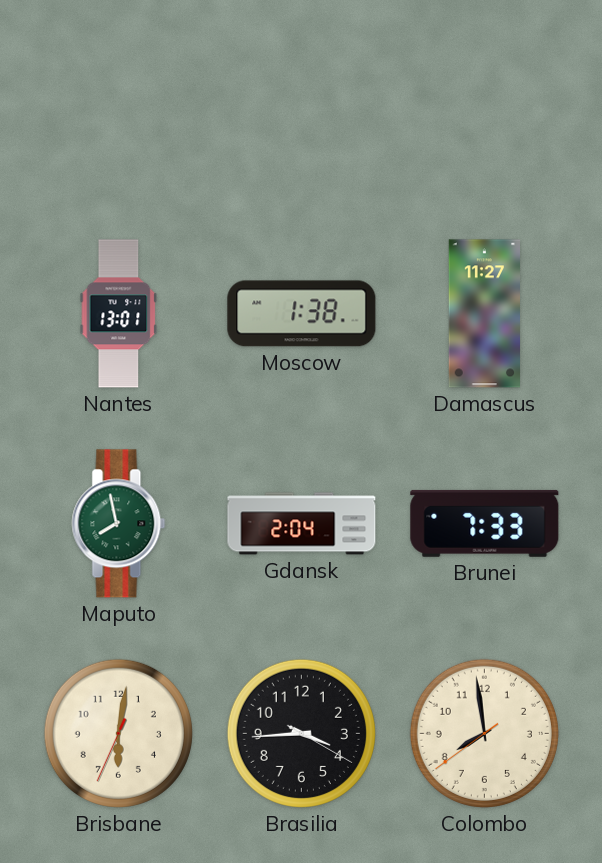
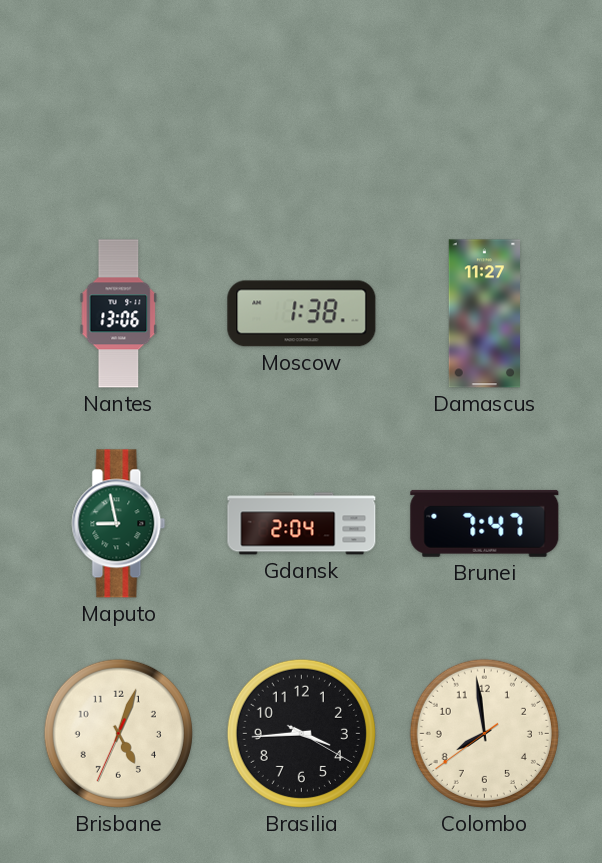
Nantes: 13:01 -> 13:06
Maputo: 7:58 -> 8:58
Brunei: 7:33 -> 7:47
Brisbane: 6:01 -> 5:03
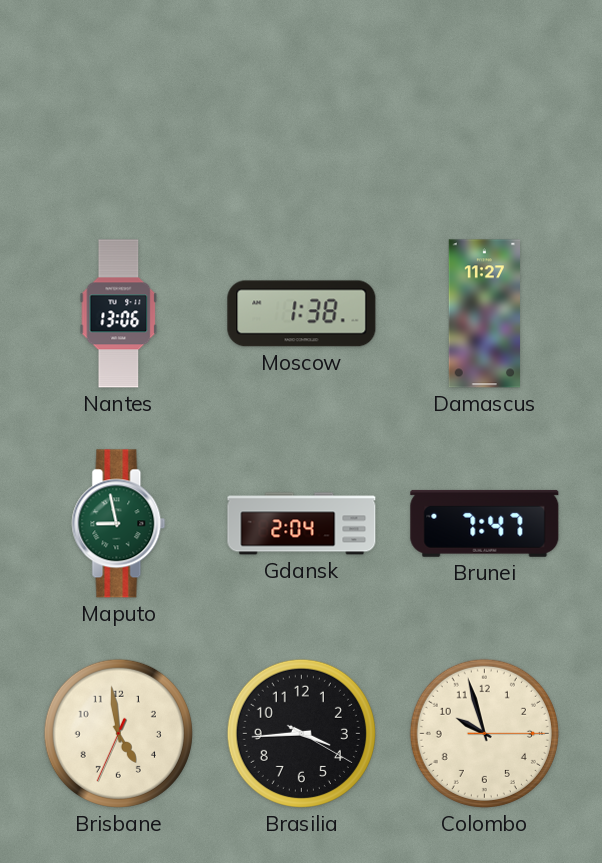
Brisbane: 5:03 -> 4:58
Colombo: 7:58 -> 9:57
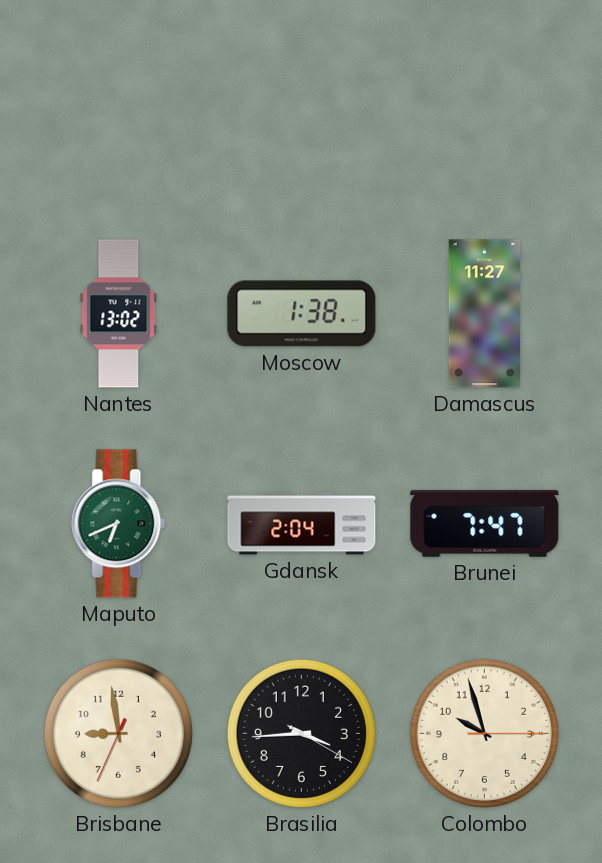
Nantes: 13:06 -> 13:02
Maputo: 8:58 -> 6:41
Brisbane: 4:58 -> 8:58
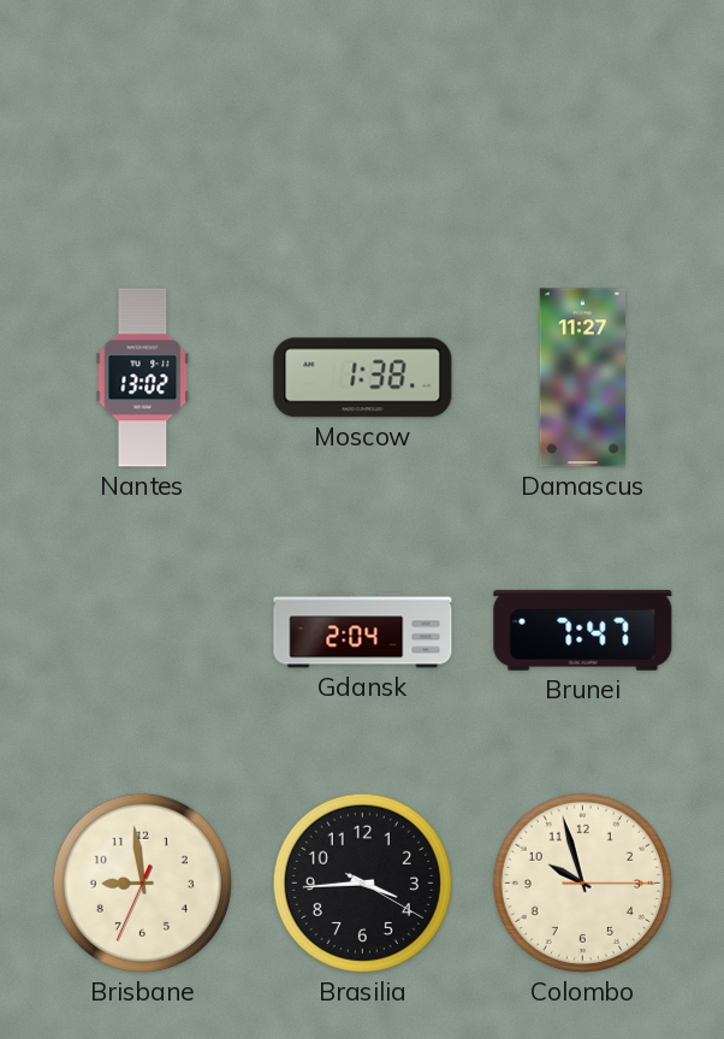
Maputo: 6:41 -> none
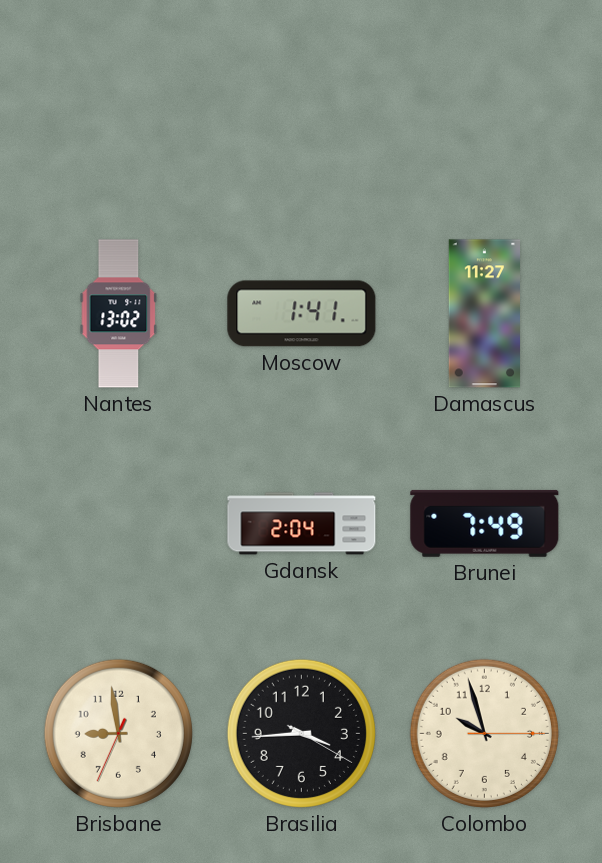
Moscow: 1:38 -> 1:41
Brunei: 7:47 -> 7:49
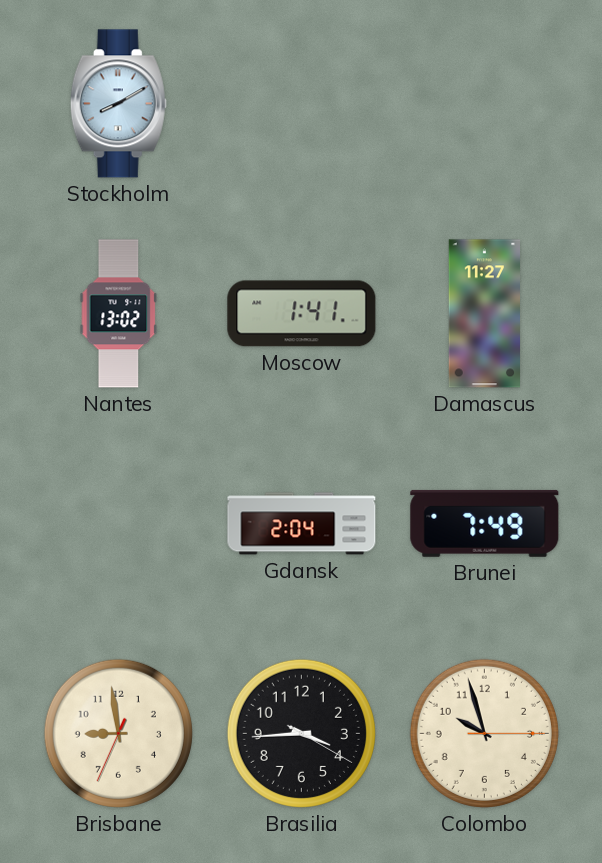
Stockholm: none -> 8:10
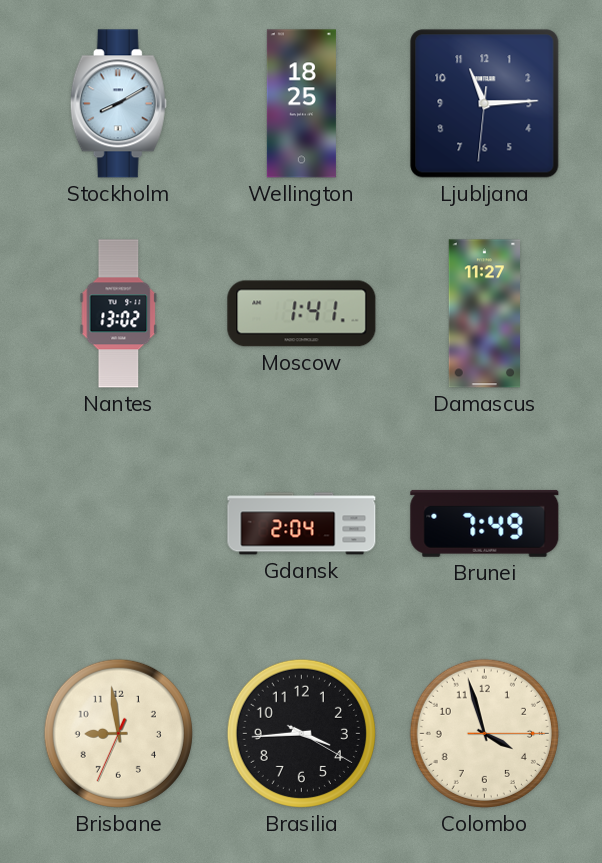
Wellington: none -> 18:25
Ljubljana: none -> 11:14
Colombo: 9:57 -> 3:57
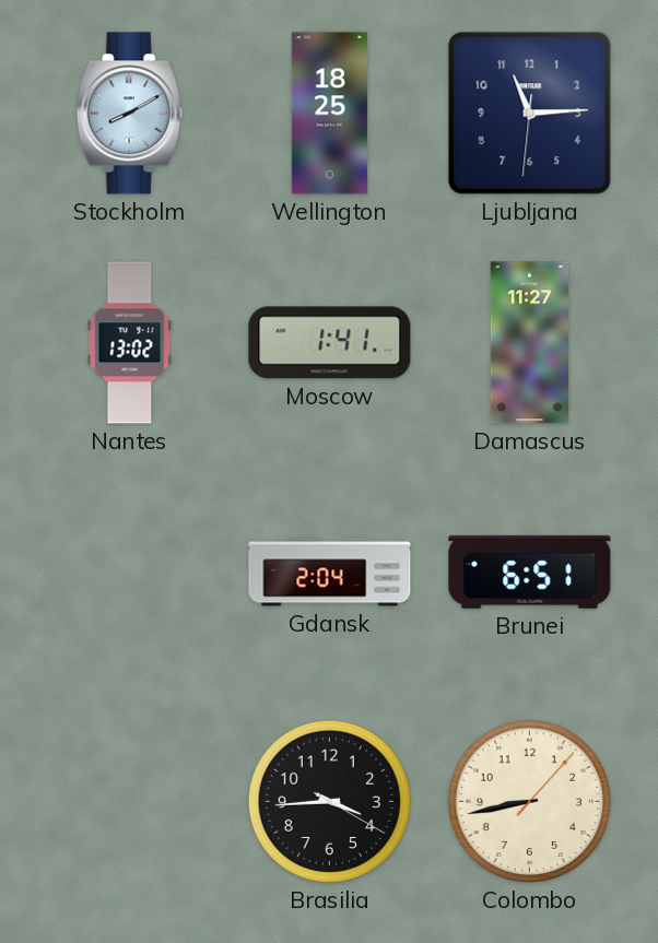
Brunei: 7:49 -> 6:51
Brisbane: 8:58 -> none
Colombo: 3:57 -> 8:43
